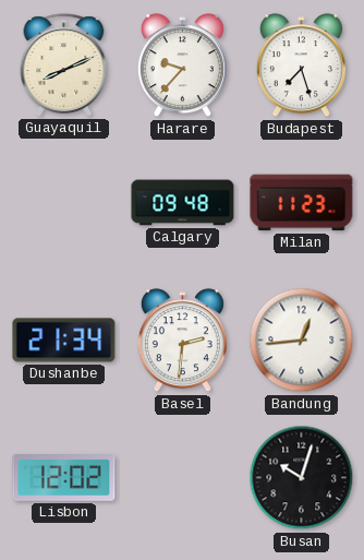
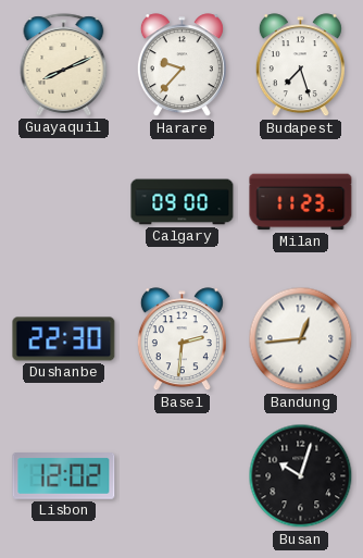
Calgary: 09:48 -> 09:00
Dushanbe: 21:34 -> 22:30
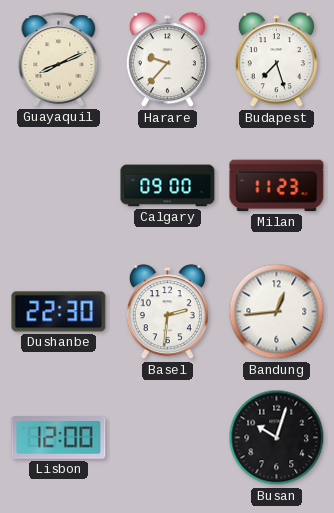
Lisbon: 12:02 -> 12:00
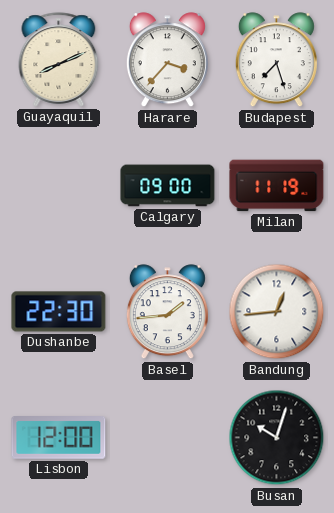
Harare: 9:37 -> 3:37
Milan: 11:23 -> 11:19
Basel: 2:31 -> 1:44
